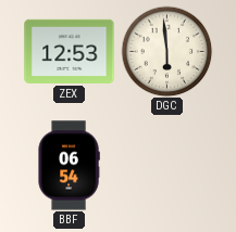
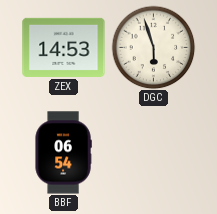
ZEX: 12:53 -> 14:53
DGC: 5:59 -> 5:57
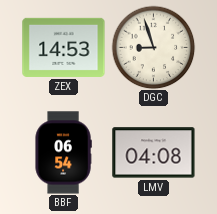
DGC: 5:57 -> 8:57
LMV: none -> 04:08
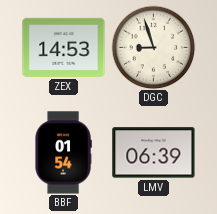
BBF: 06:54 -> 01:54
LMV: 04:08 -> 06:39
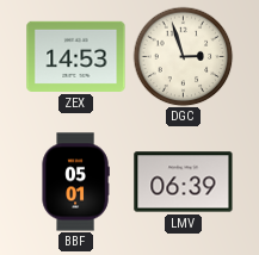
DGC: 8:57 -> 2:57
BBF: 01:54 -> 05:01
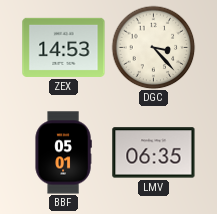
DGC: 2:57 -> 3:23
LMV: 06:39 -> 06:35
